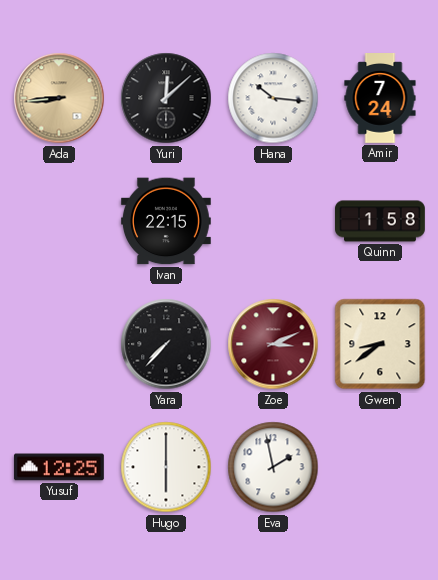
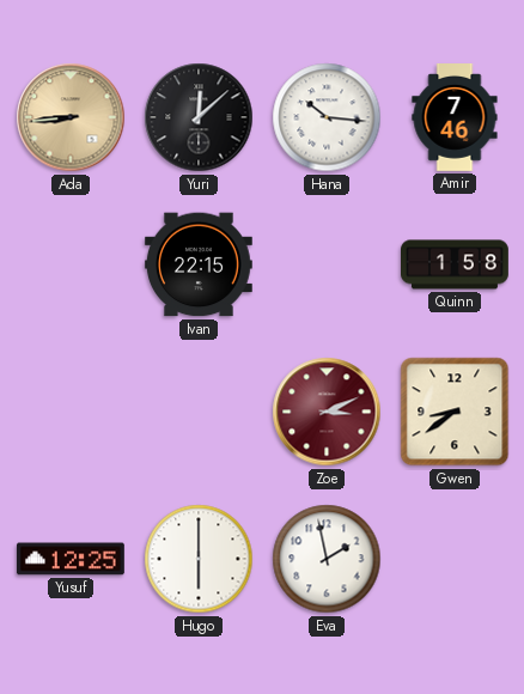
Amir: 7:24 -> 7:46
Yara: 7:37 -> none
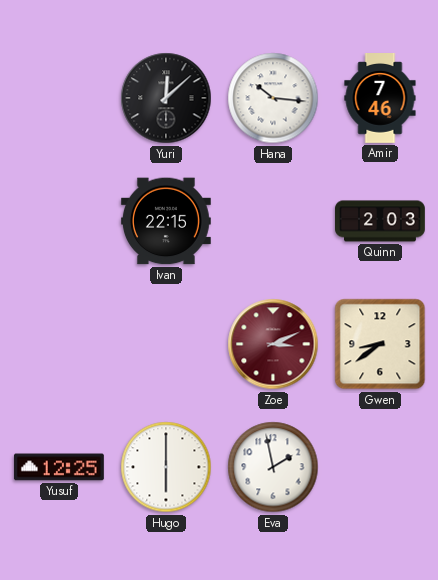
Ada: 8:44 -> none
Quinn: 1:58 -> 2:03
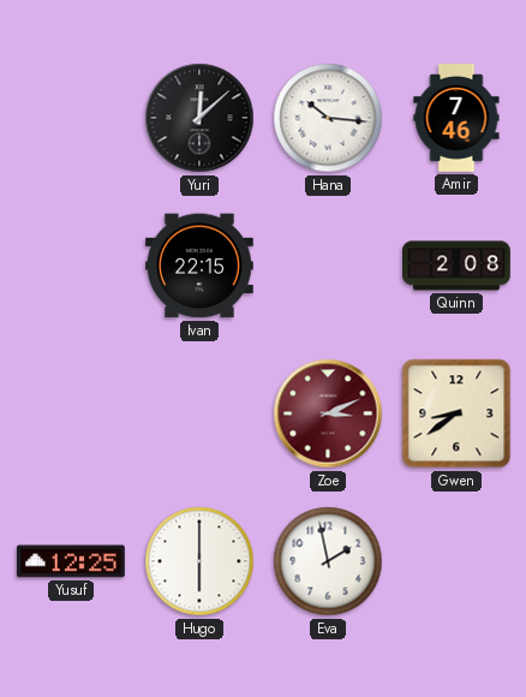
Quinn: 2:03 -> 2:08
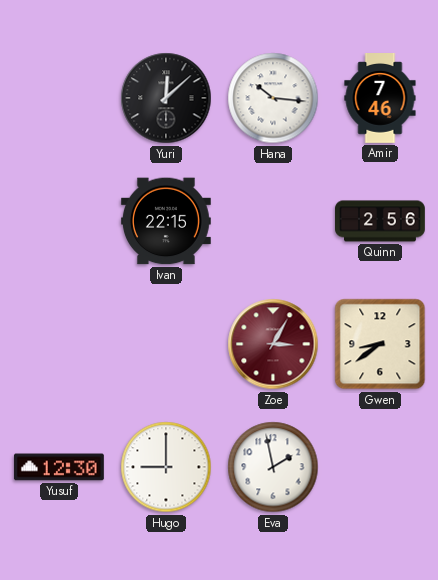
Quinn: 2:08 -> 2:56
Zoe: 3:11 -> 3:05
Yusuf: 12:25 -> 12:30
Hugo: 6:00 -> 9:00
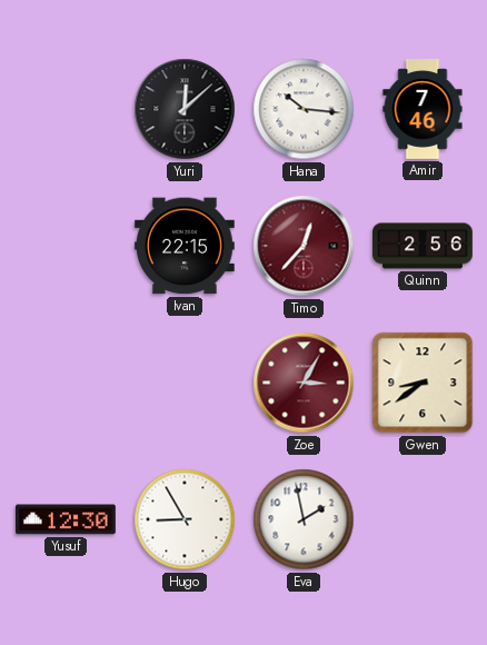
Timo: none -> 12:37
Hugo: 9:00 -> 8:55
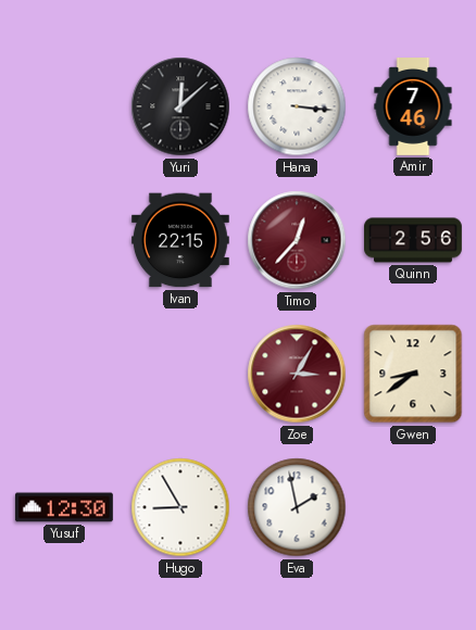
Hana: 10:16 -> 3:16
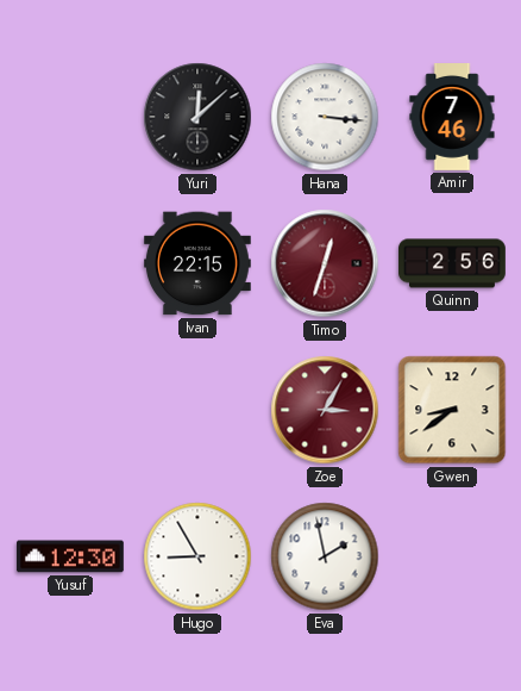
Timo: 12:37 -> 12:33
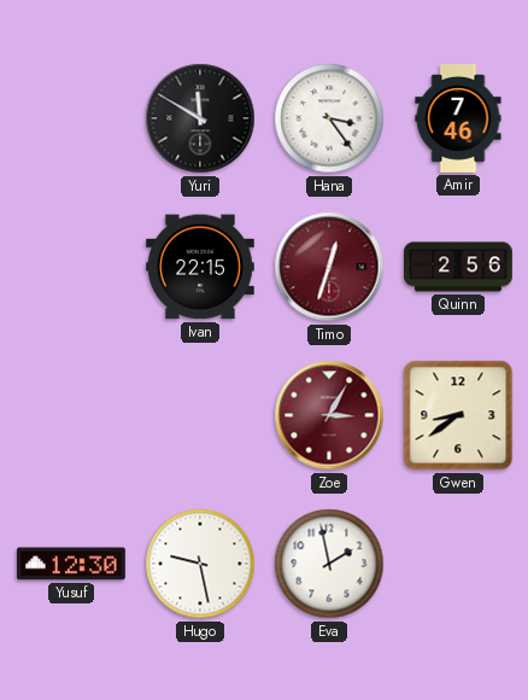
Yuri: 12:08 -> 11:50
Hana: 3:16 -> 3:24
Hugo: 8:55 -> 9:28
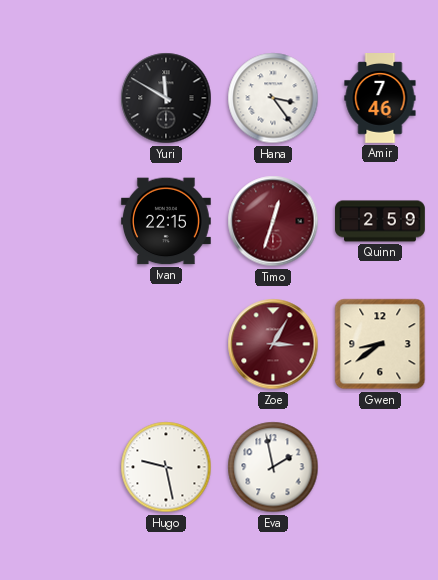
Quinn: 2:56 -> 2:59
Yusuf: 12:30 -> none
